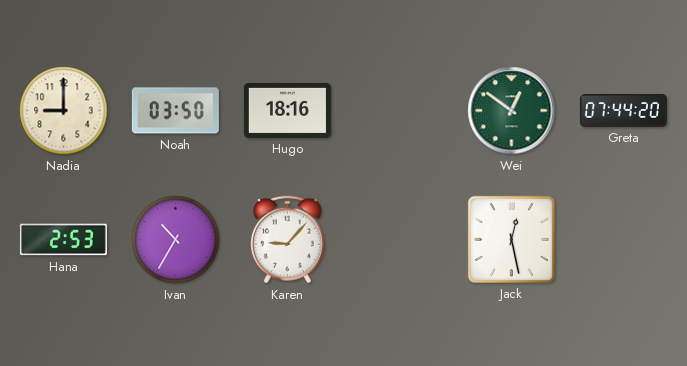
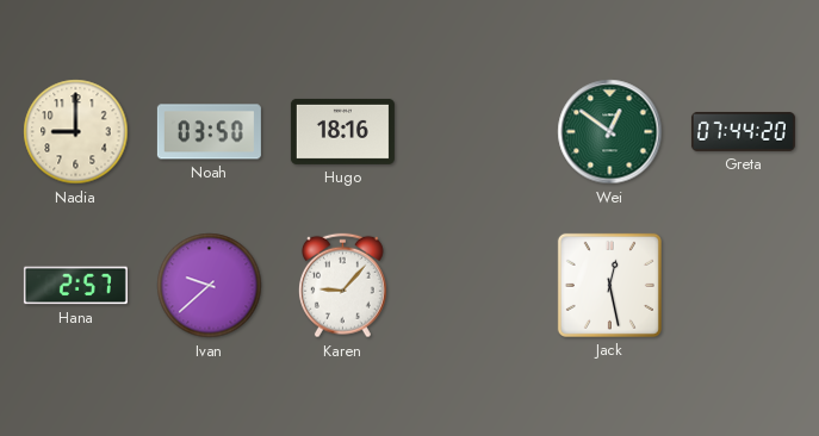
Hana: 2:53 -> 2:57
Ivan: 10:35 -> 9:38
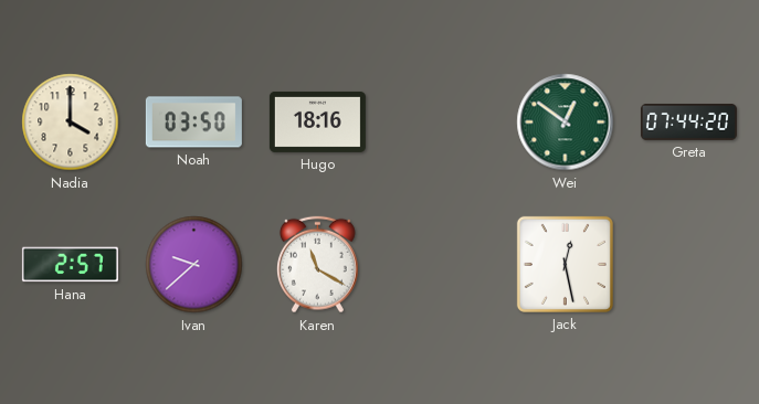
Nadia: 9:00 -> 4:00
Karen: 9:07 -> 11:20
